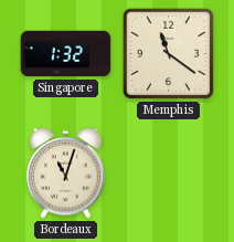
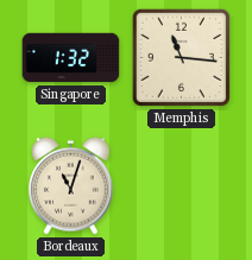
Memphis: 11:21 -> 11:16
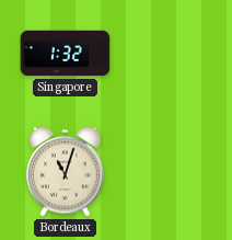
Memphis: 11:16 -> none
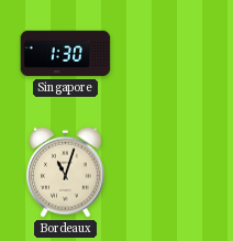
Singapore: 1:32 -> 1:30
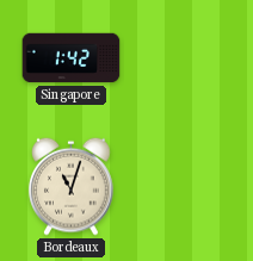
Singapore: 1:30 -> 1:42
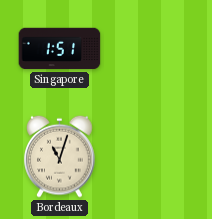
Singapore: 1:42 -> 1:51
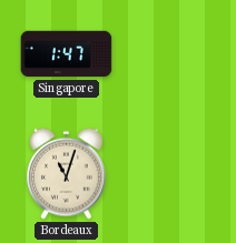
Singapore: 1:51 -> 1:47
